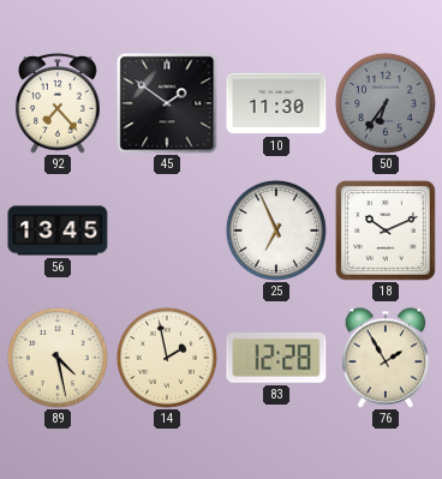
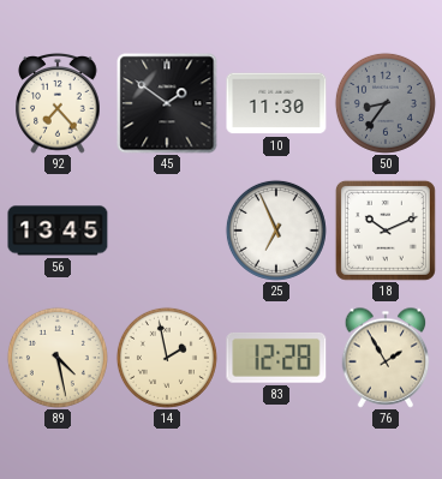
50: 6:36 -> 8:36
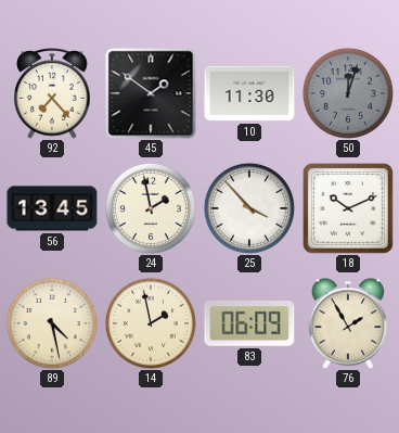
50: 8:36 -> 12:03
24: none -> 1:58
25: 6:56 -> 3:53
83: 12:28 -> 06:09
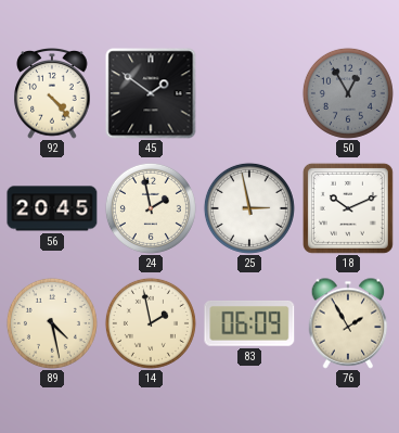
92: 7:23 -> 4:23
10: 11:30 -> none
50: 12:03 -> 12:55
56: 13:45 -> 20:45
25: 3:53 -> 2:58
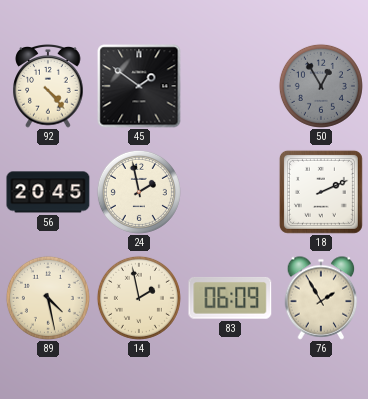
25: 2:58 -> none
18: 10:11 -> 2:11
